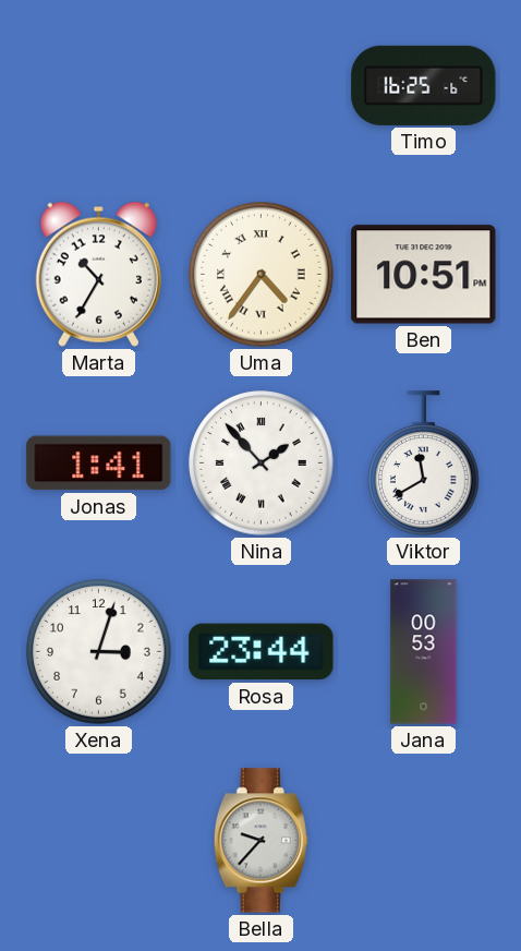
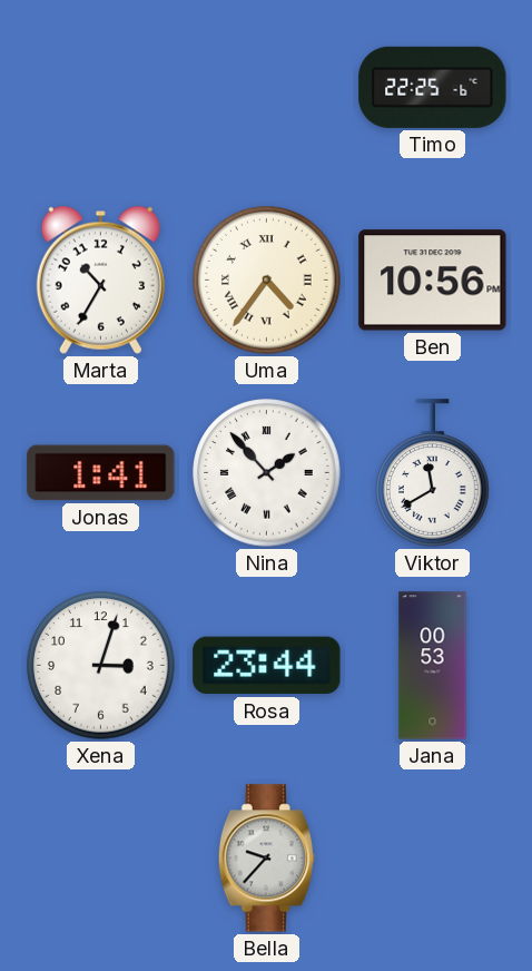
Timo: 16:25 -> 22:25
Ben: 10:51 -> 10:56
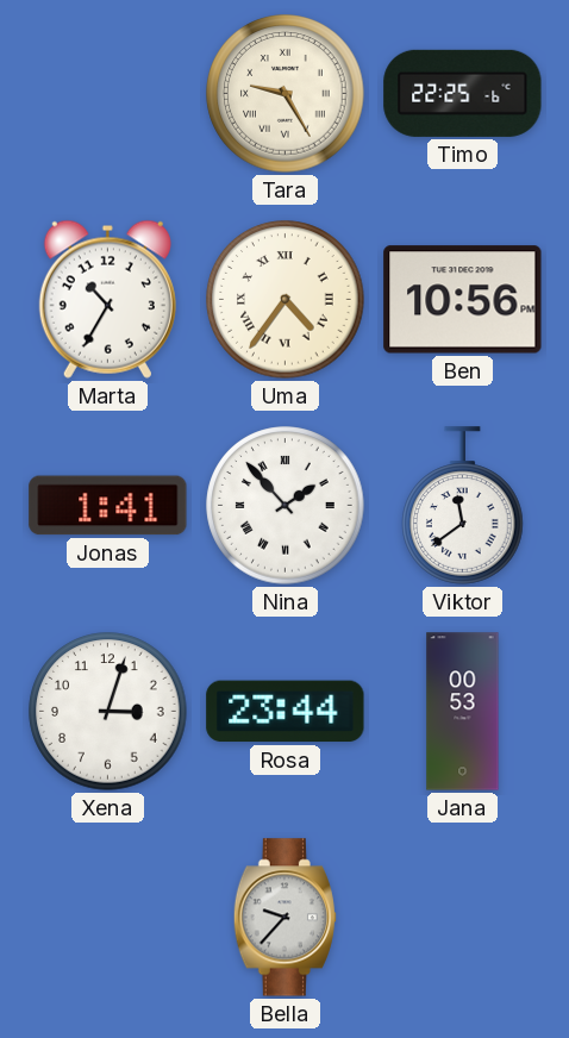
Tara: none -> 9:25
Viktor: 11:40 -> 11:39
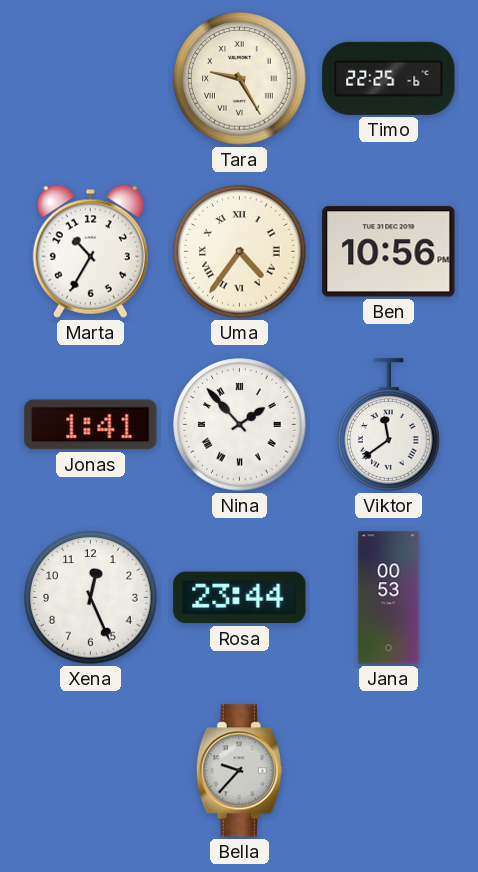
Xena: 3:03 -> 12:26
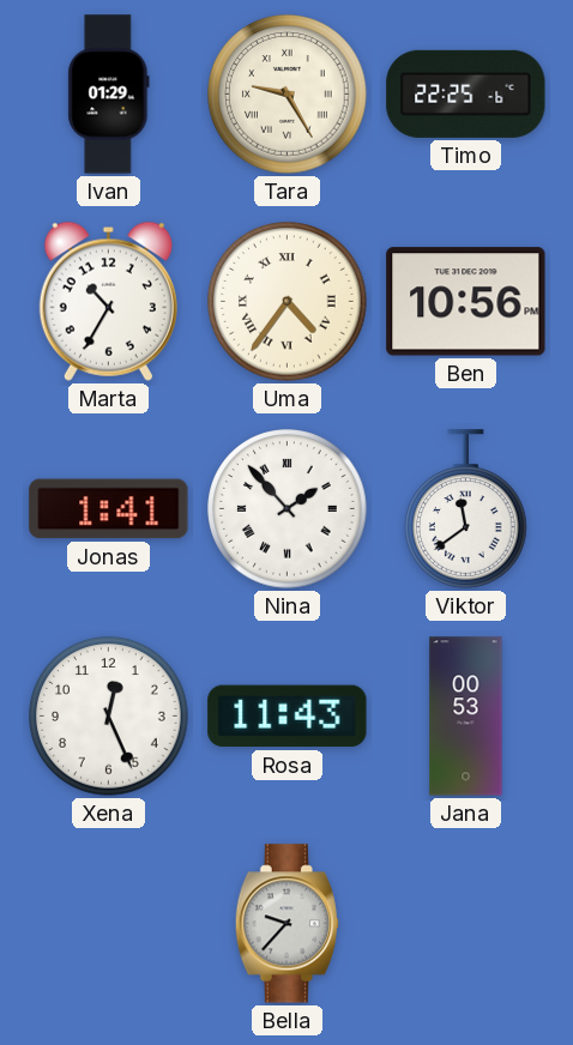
Ivan: none -> 01:29
Rosa: 23:44 -> 11:43
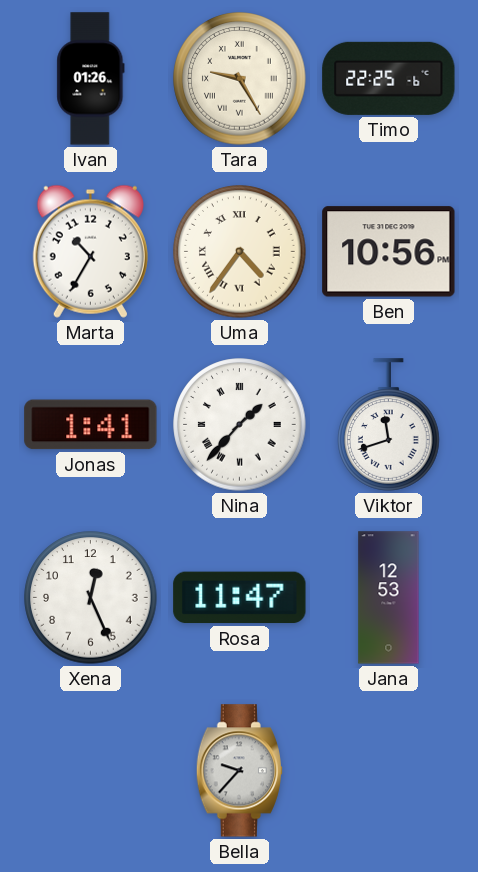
Ivan: 01:29 -> 01:26
Nina: 1:53 -> 1:37
Viktor: 11:39 -> 11:42
Rosa: 11:43 -> 11:47
Jana: 00:53 -> 12:53
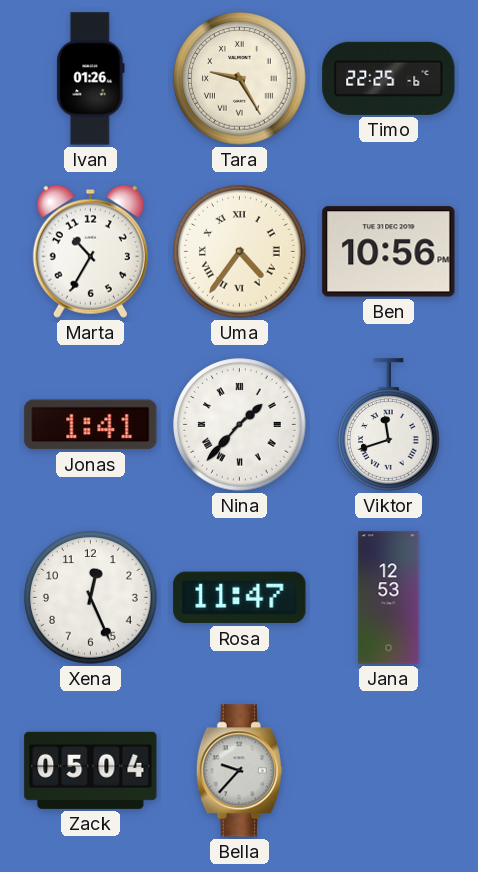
Zack: none -> 05:04
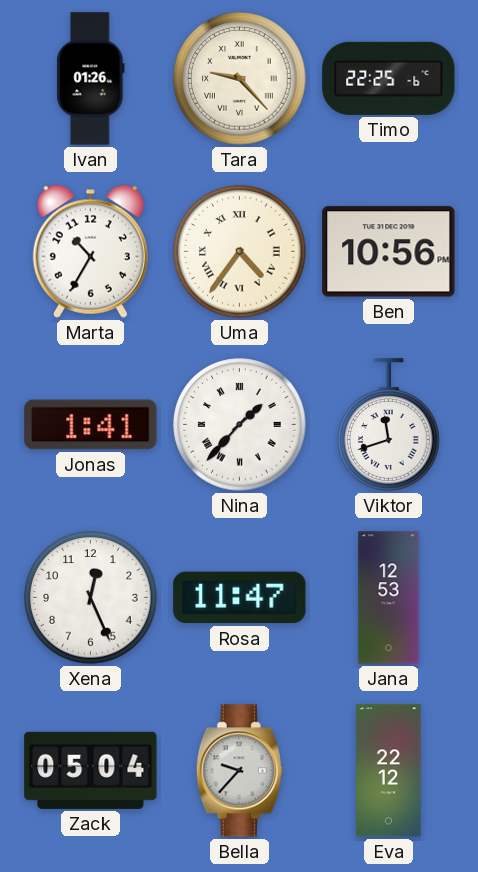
Tara: 9:25 -> 9:23
Eva: none -> 22:12
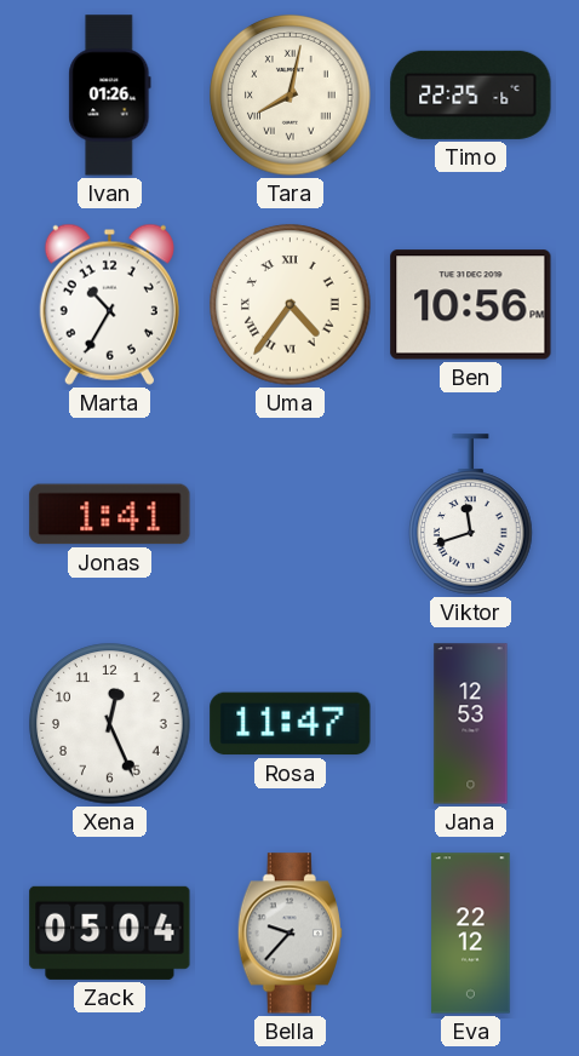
Tara: 9:23 -> 8:02
Nina: 1:37 -> none
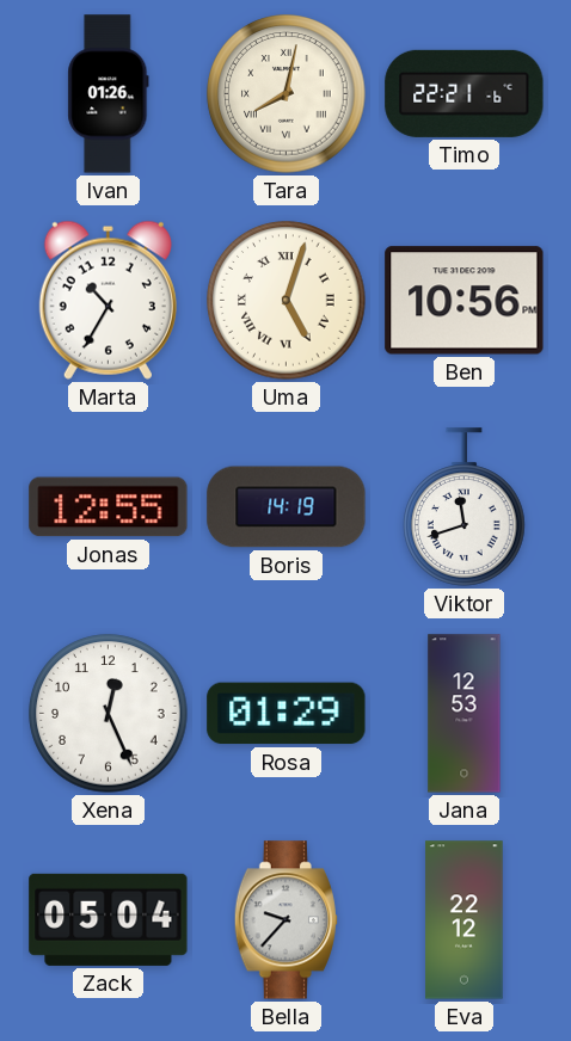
Timo: 22:25 -> 22:21
Uma: 4:36 -> 5:03
Jonas: 1:41 -> 12:55
Boris: none -> 14:19
Rosa: 11:47 -> 01:29
